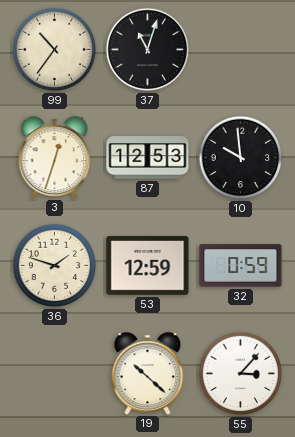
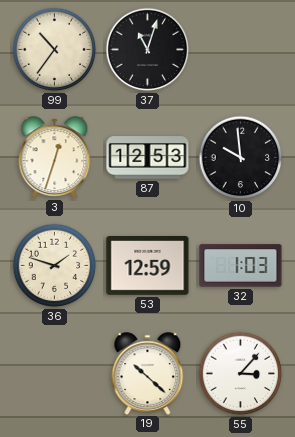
32: 0:59 -> 1:03
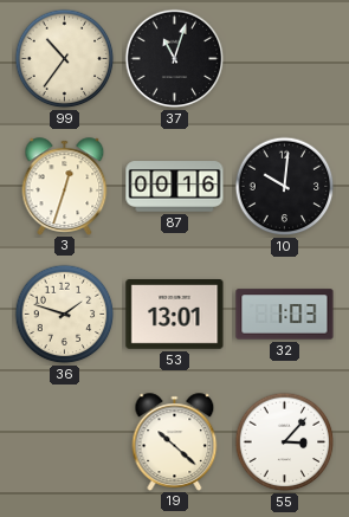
87: 12:53 -> 00:16
10: 9:59 -> 10:01
53: 12:59 -> 13:01
